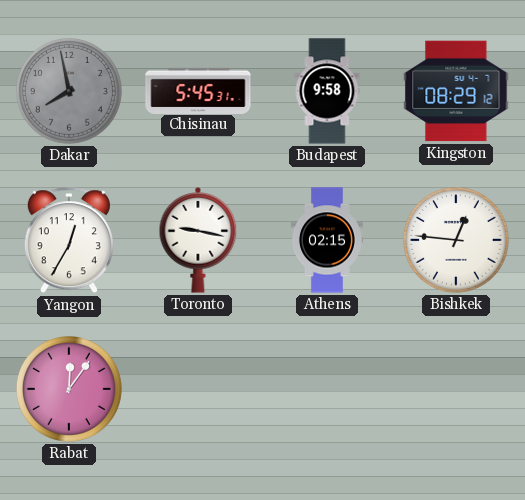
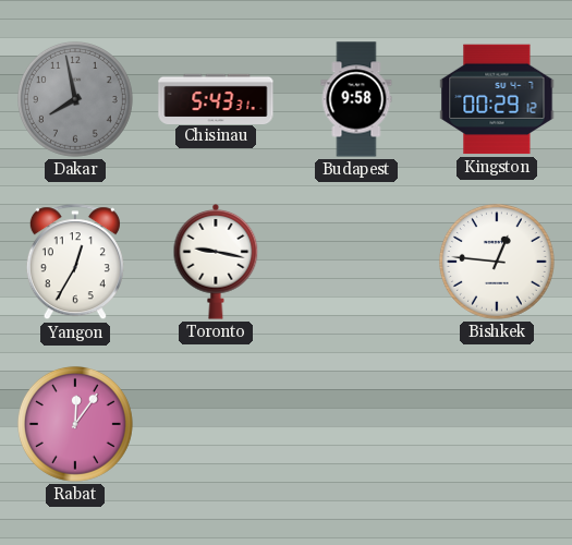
Chisinau: 5:45 -> 5:43
Kingston: 08:29 -> 00:29
Athens: 02:15 -> none
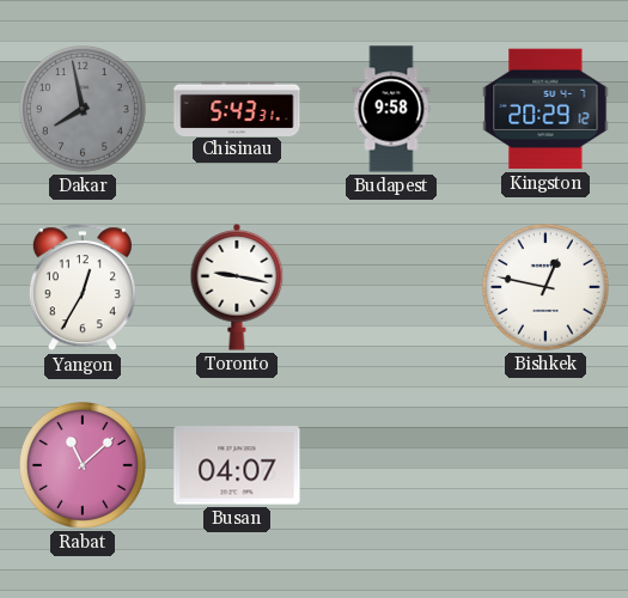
Kingston: 00:29 -> 20:29
Bishkek: 12:46 -> 12:47
Rabat: 12:06 -> 11:08
Busan: none -> 04:07
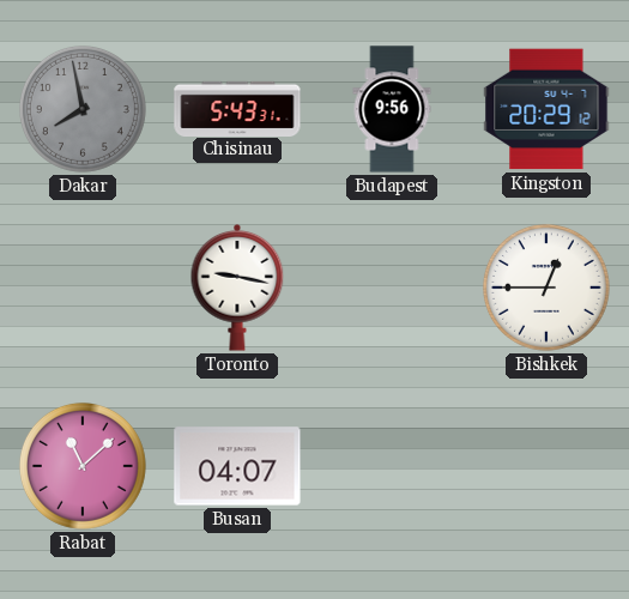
Budapest: 9:58 -> 9:56
Yangon: 12:35 -> none
Bishkek: 12:47 -> 12:45
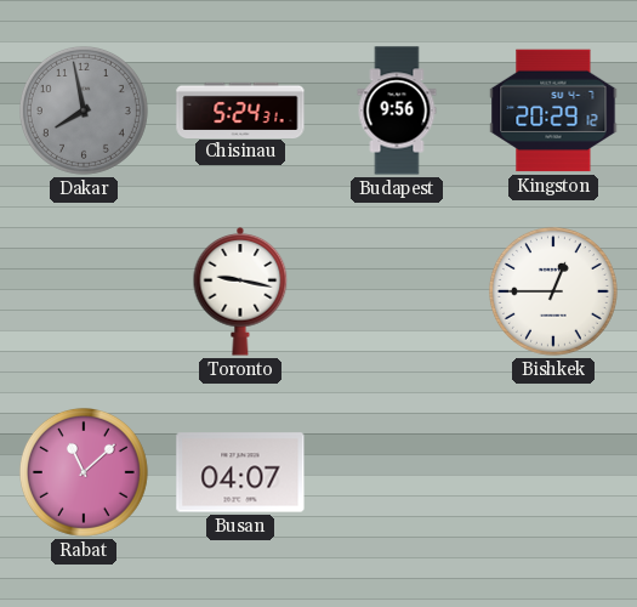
Chisinau: 5:43 -> 5:24
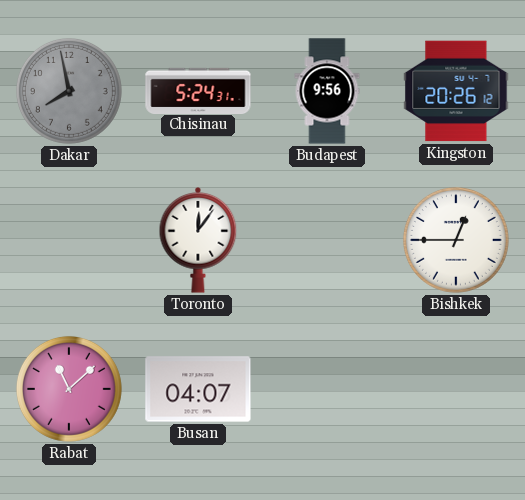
Kingston: 20:29 -> 20:26
Toronto: 9:17 -> 12:06
